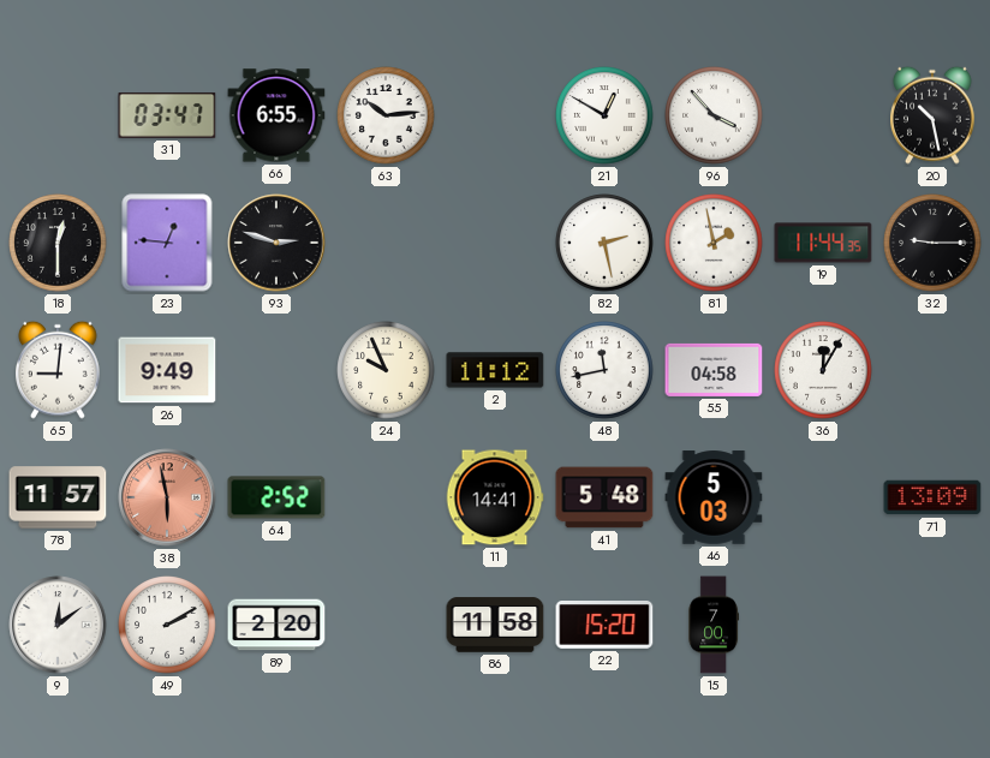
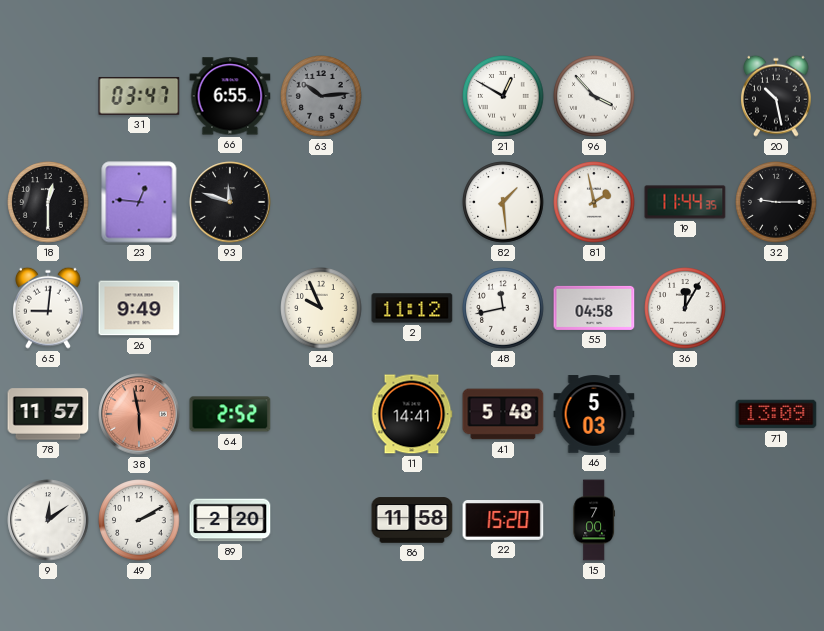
63 dial: white -> grey
93: 2:48 -> 11:48
82: 2:28 -> 1:29
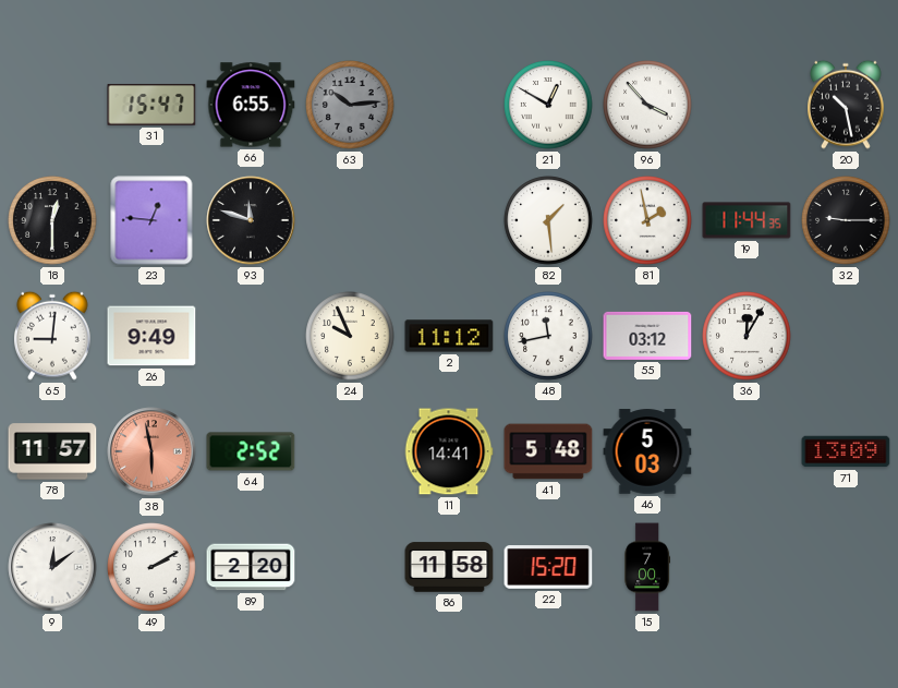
31: 03:47 -> 15:47
55: 04:58 -> 03:12
